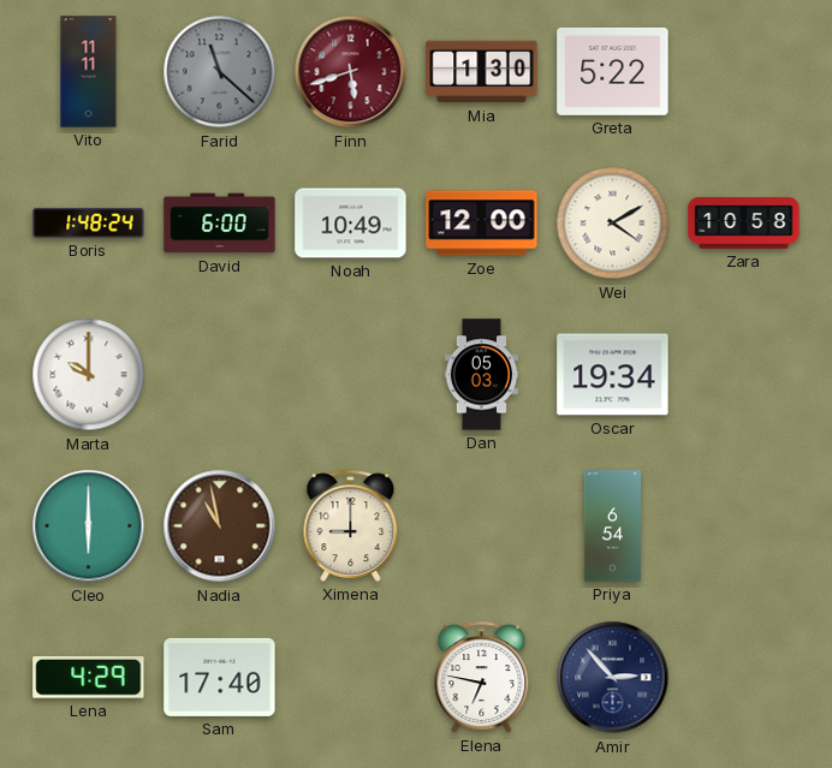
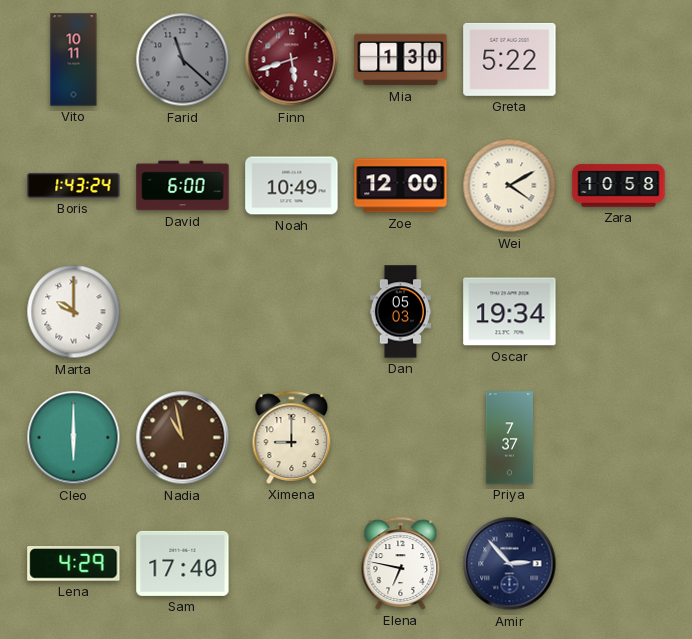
Vito: 11:11 -> 10:11
Boris: 1:48 -> 1:43
Priya: 6:54 -> 7:37
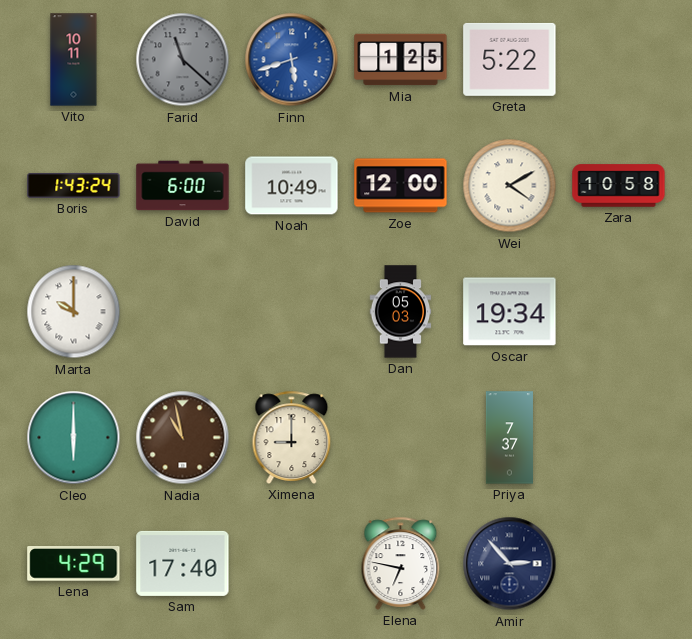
Finn dial: burgundy -> blue
Mia: 1:30 -> 1:25
